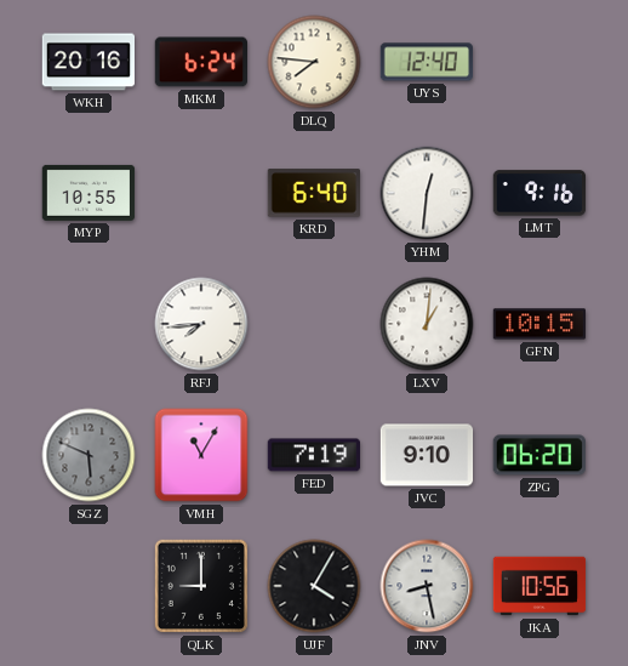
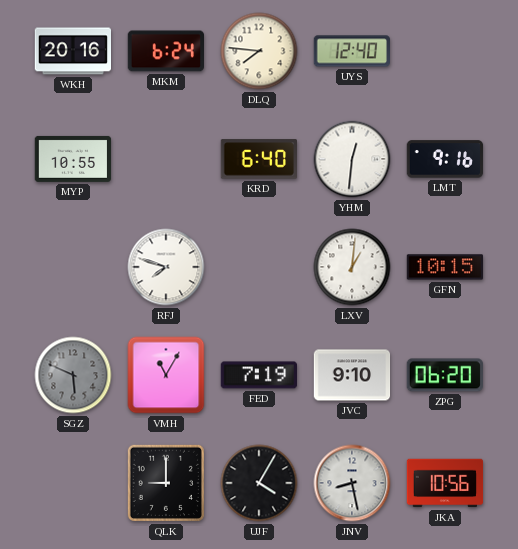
RFJ: 7:44 -> 7:48
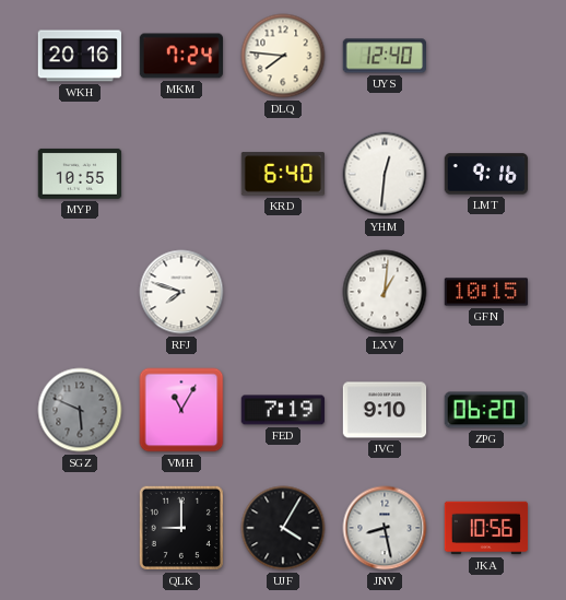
MKM: 6:24 -> 7:24
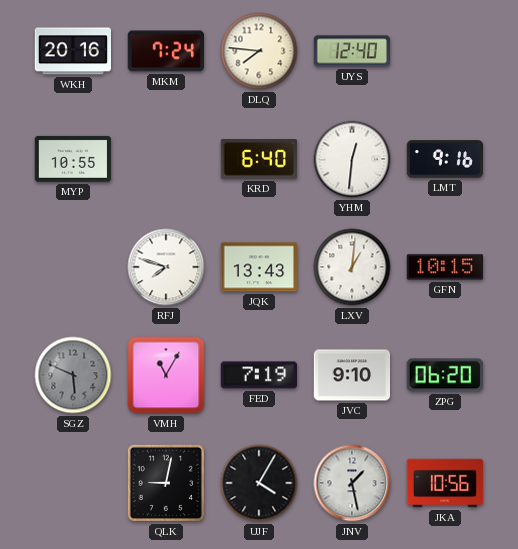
JQK: none -> 13:43
QLK: 9:00 -> 9:02
JNV: 8:28 -> 1:28
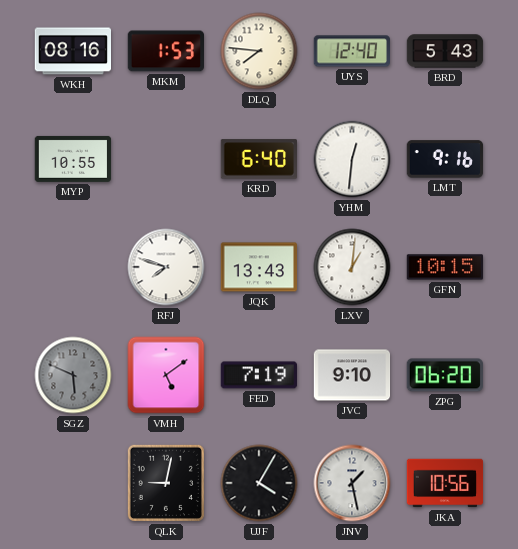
WKH: 20:16 -> 08:16
MKM: 7:24 -> 1:53
BRD: none -> 5:43
VMH: 11:05 -> 5:09
